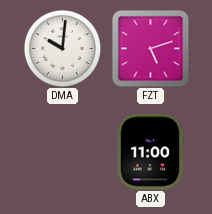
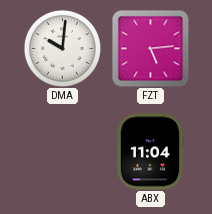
FZT: 5:12 -> 5:14
ABX: 11:00 -> 11:04
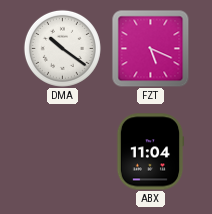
DMA: 10:01 -> 10:21
FZT: 5:14 -> 5:19
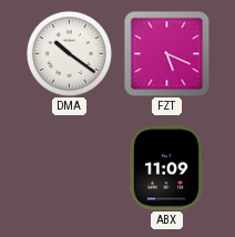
ABX: 11:04 -> 11:09
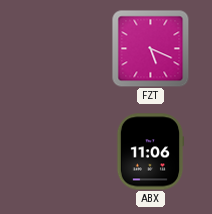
DMA: 10:21 -> none
ABX: 11:09 -> 11:06
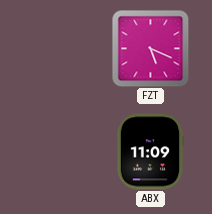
ABX: 11:06 -> 11:09
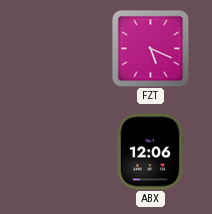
ABX: 11:09 -> 12:06
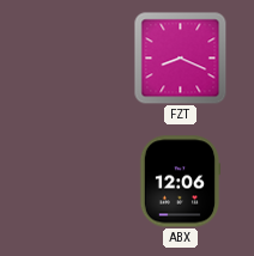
FZT: 5:19 -> 8:19
